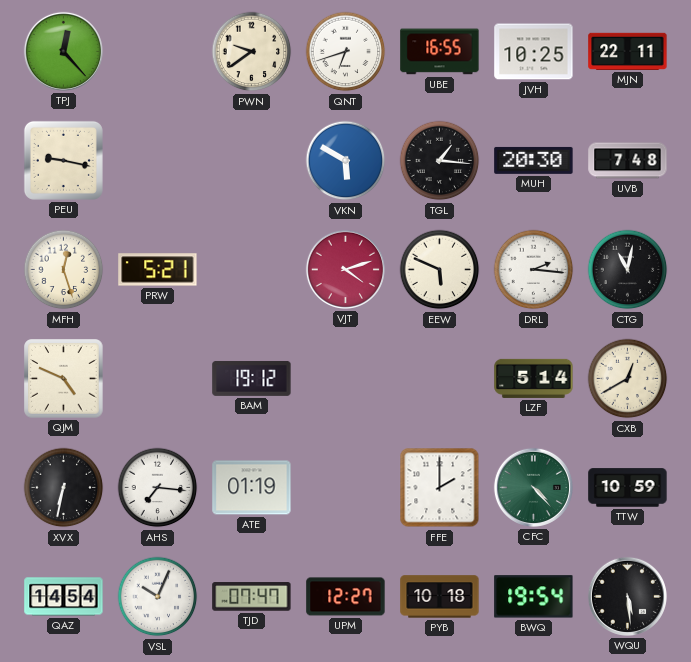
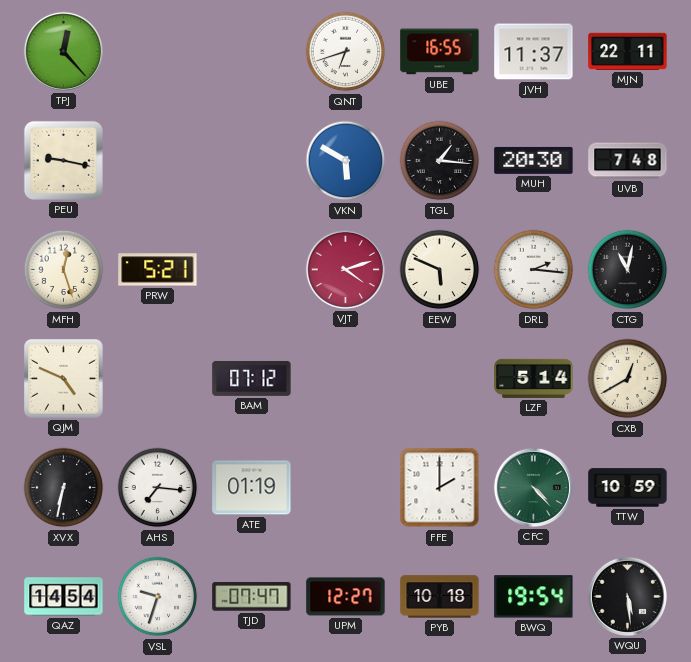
PWN: 9:39 -> none
JVH: 10:25 -> 11:37
BAM: 19:12 -> 07:12
VSL: 10:04 -> 9:33
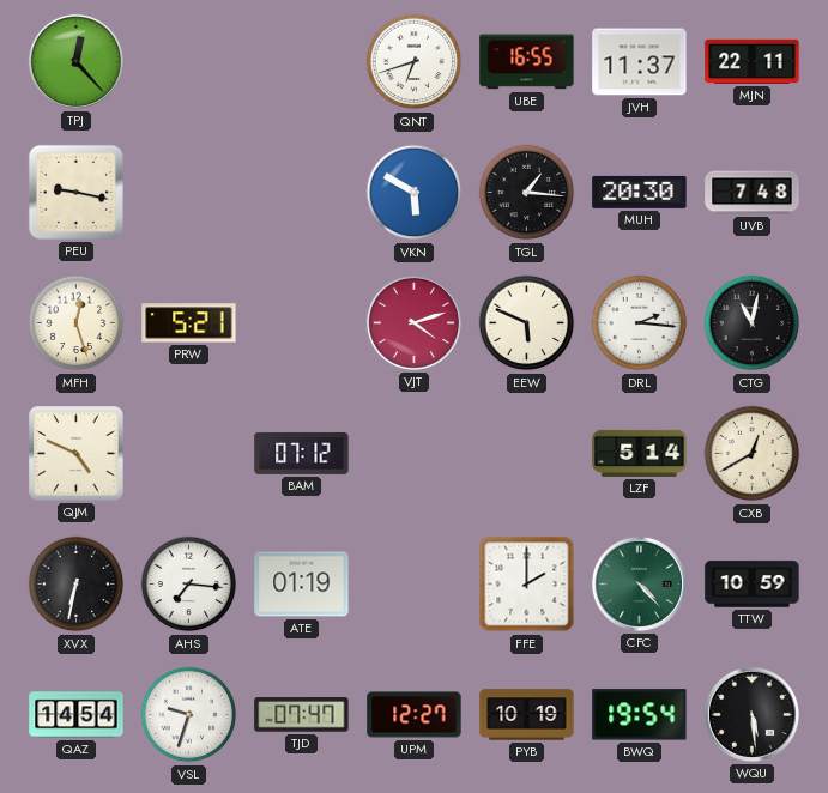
PYB: 10:18 -> 10:19
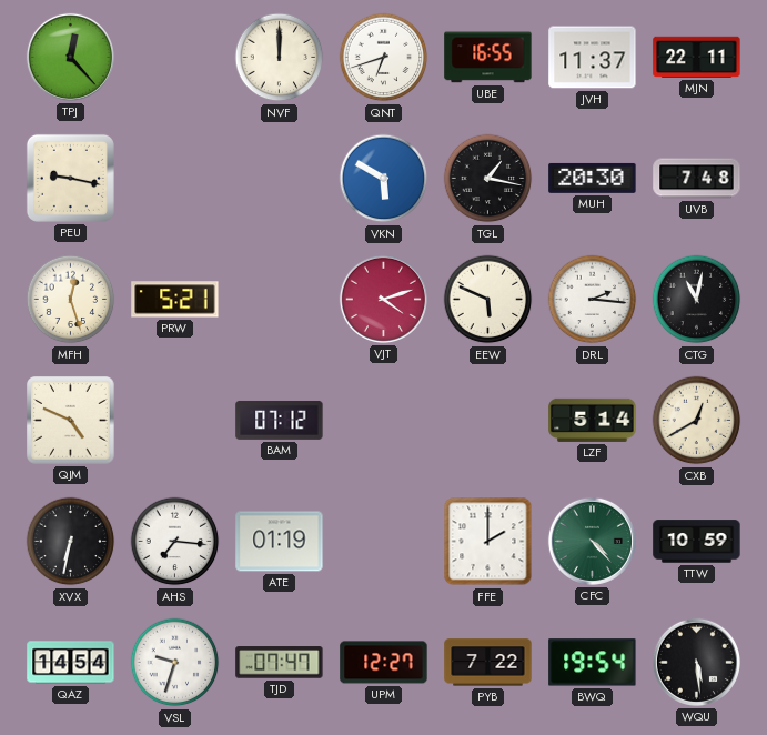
NVF: none -> 12:00
TGL: 1:16 -> 1:17
PYB: 10:19 -> 7:22
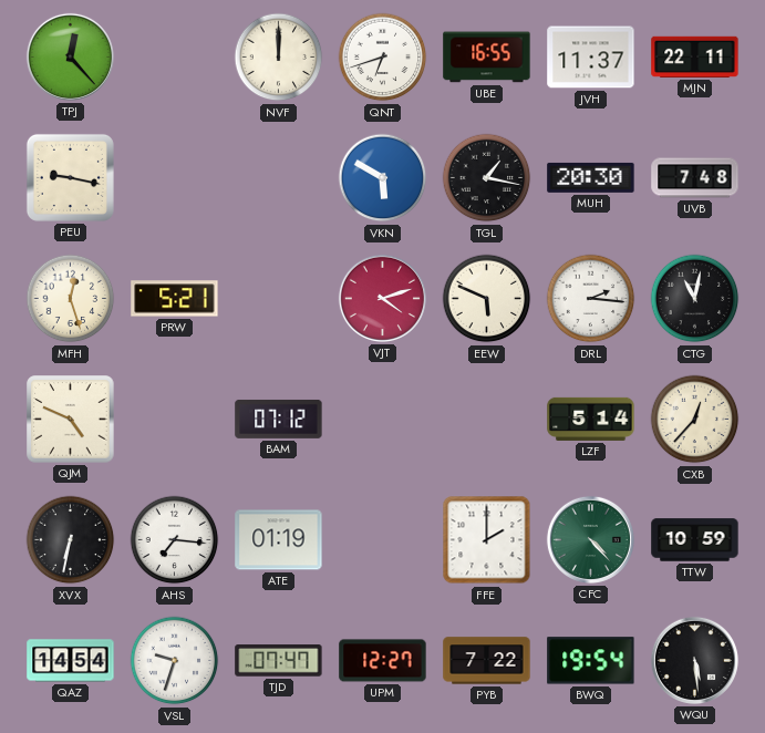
CXB: 12:40 -> 12:37
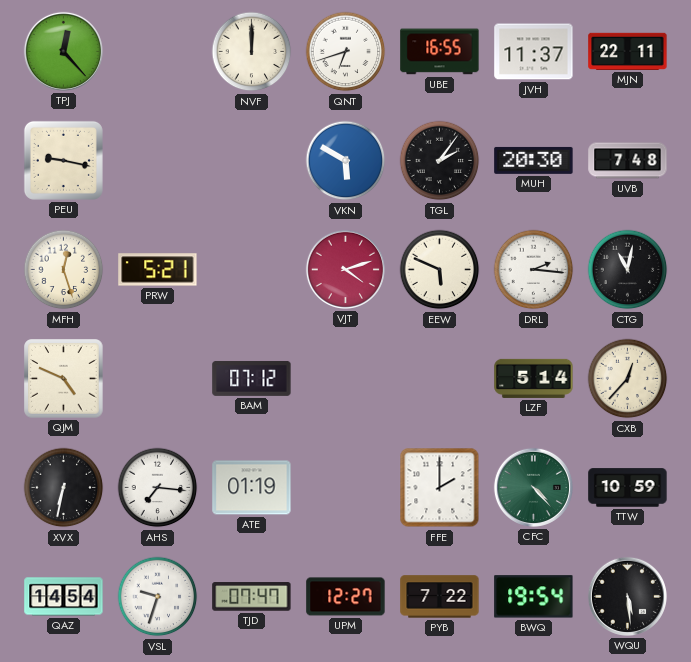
TGL: 1:17 -> 2:06
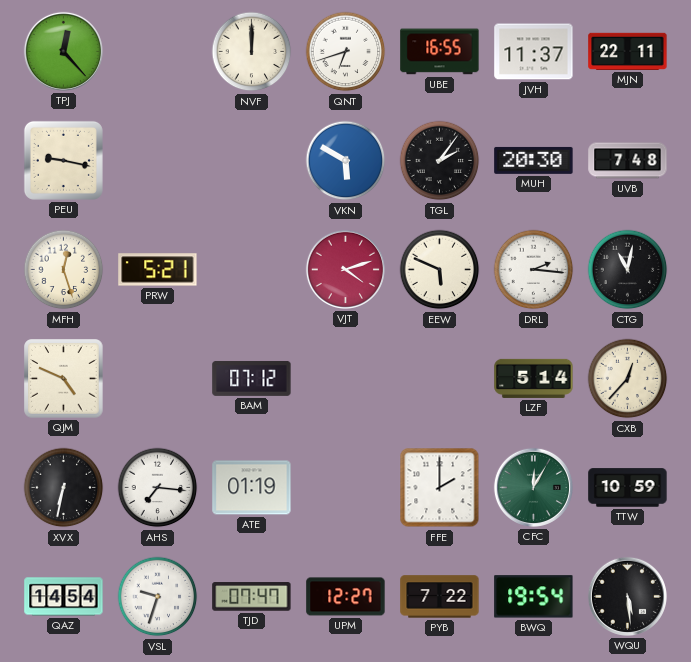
CFC: 4:23 -> 12:05
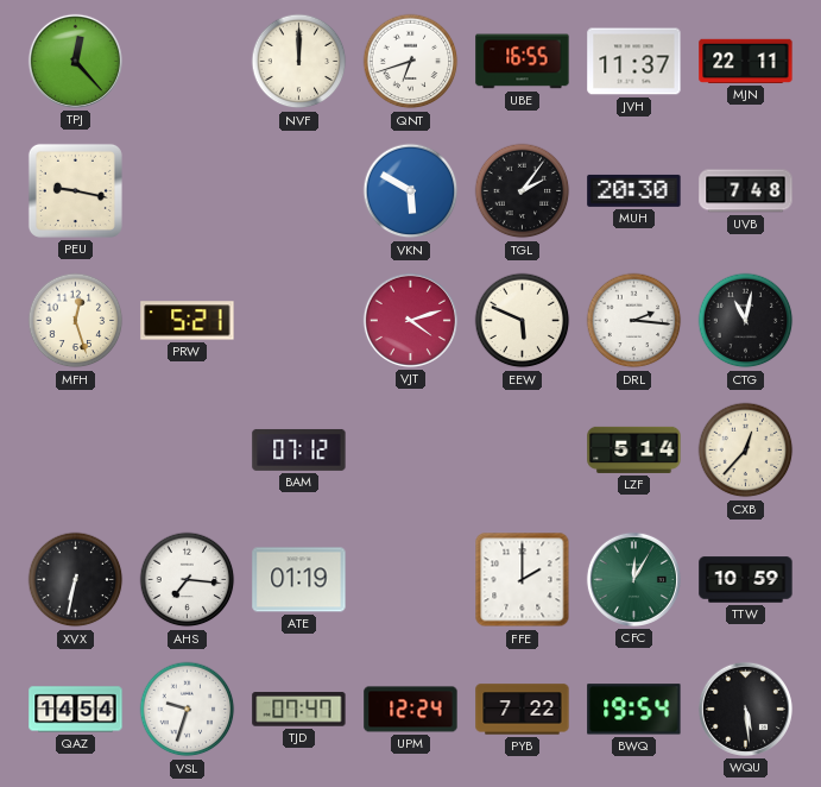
QJM: 4:49 -> none
UPM: 12:27 -> 12:24
